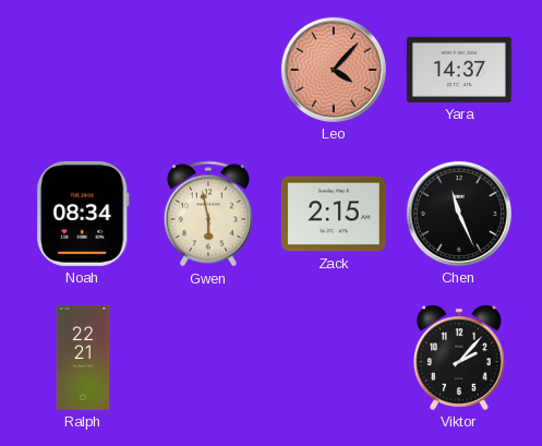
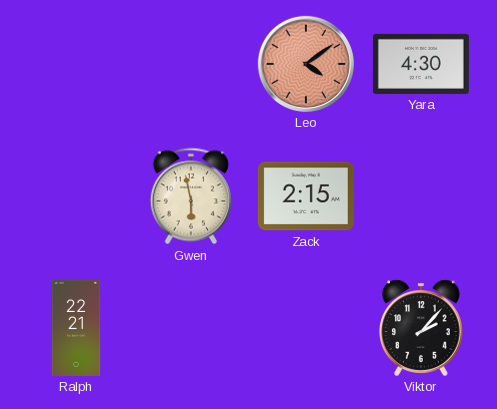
Leo: 4:07 -> 4:09
Yara: 14:37 -> 4:30
Noah: 08:34 -> none
Chen: 11:26 -> none
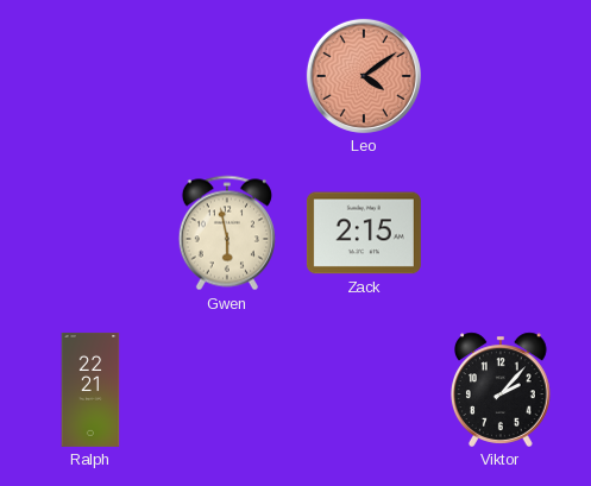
Yara: 4:30 -> none
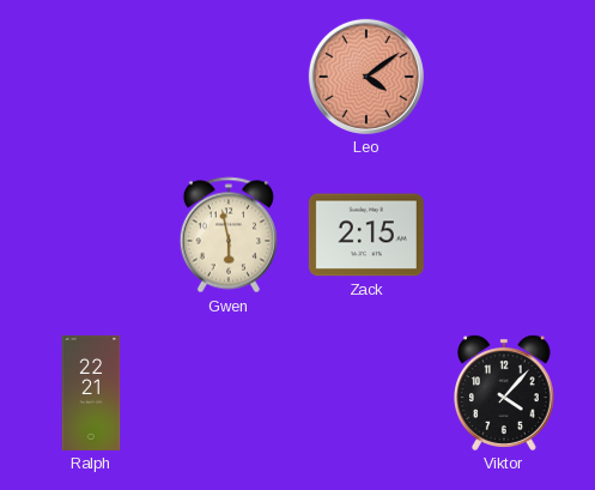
Viktor: 2:07 -> 4:07
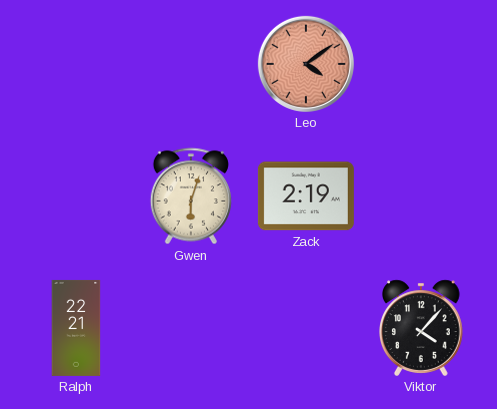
Gwen: 5:58 -> 6:03
Zack: 2:15 -> 2:19
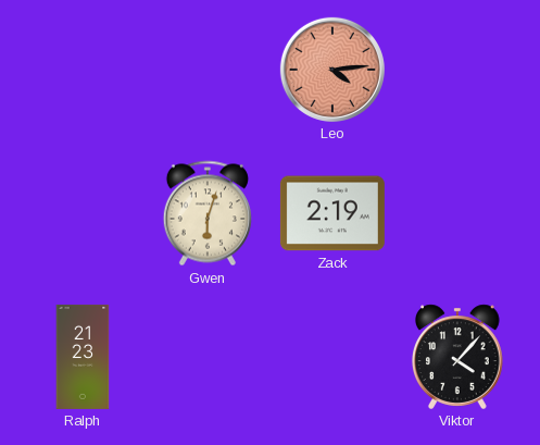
Leo: 4:09 -> 4:14
Ralph: 22:21 -> 21:23
